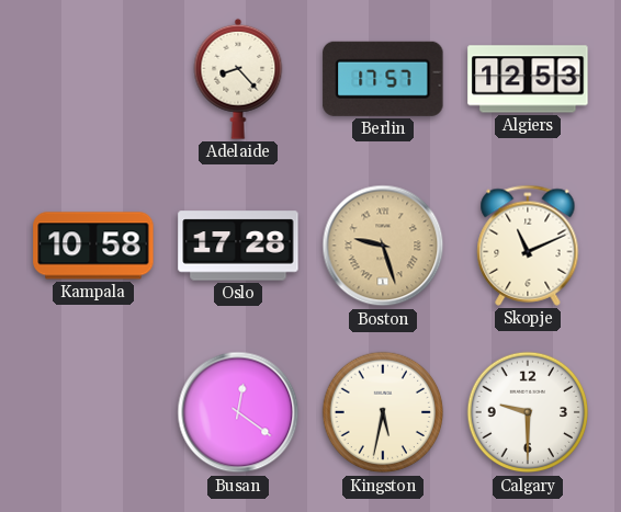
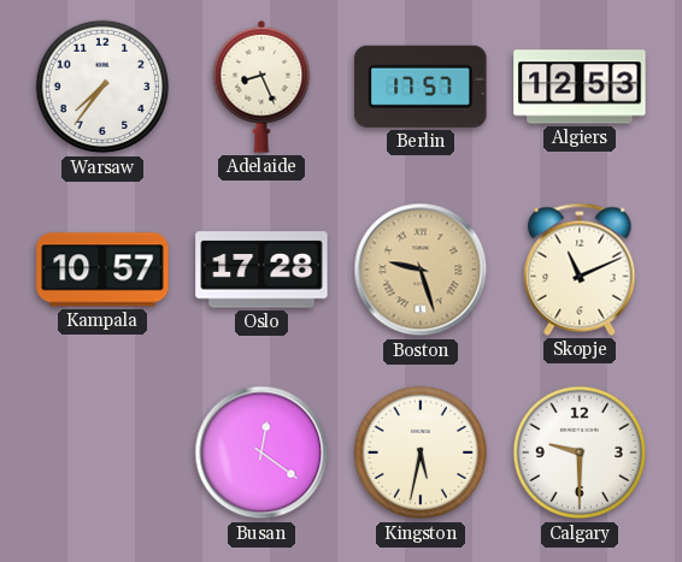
Warsaw: none -> 7:36
Adelaide: 8:23 -> 8:26
Kampala: 10:58 -> 10:57
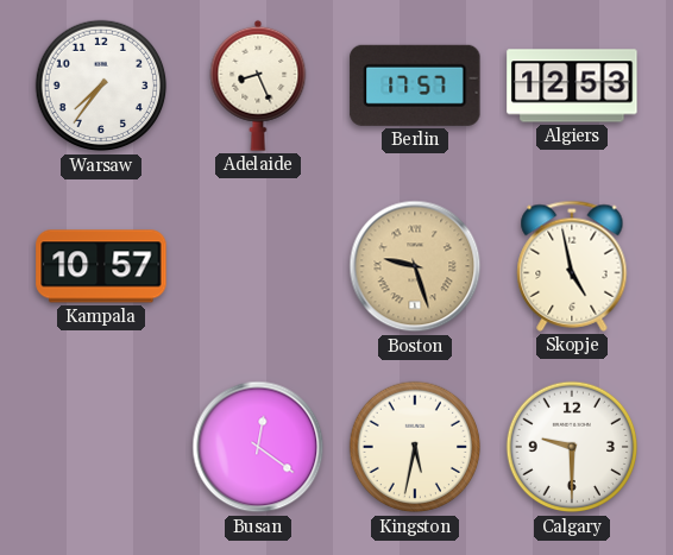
Oslo: 17:28 -> none
Skopje: 11:11 -> 4:58
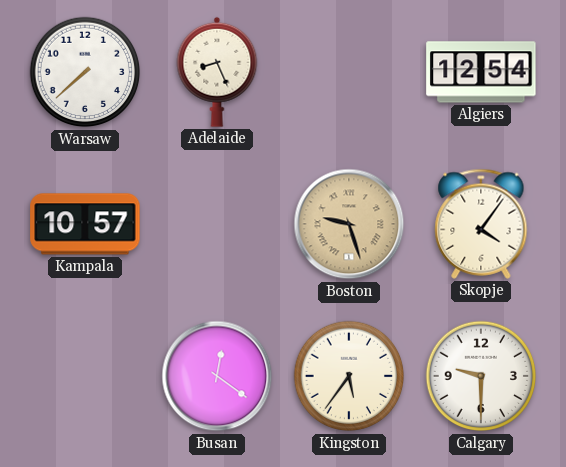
Warsaw: 7:36 -> 7:38
Berlin: 17:57 -> none
Algiers: 12:53 -> 12:54
Skopje: 4:58 -> 4:06
Kingston: 5:32 -> 5:36
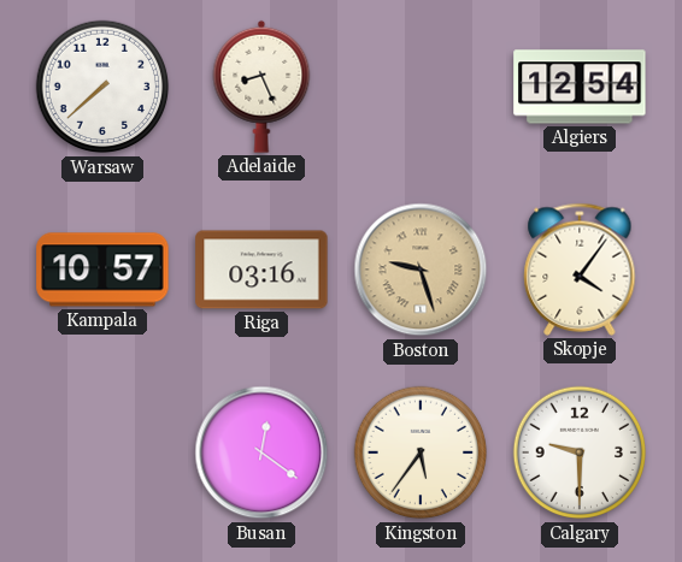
Riga: none -> 03:16
